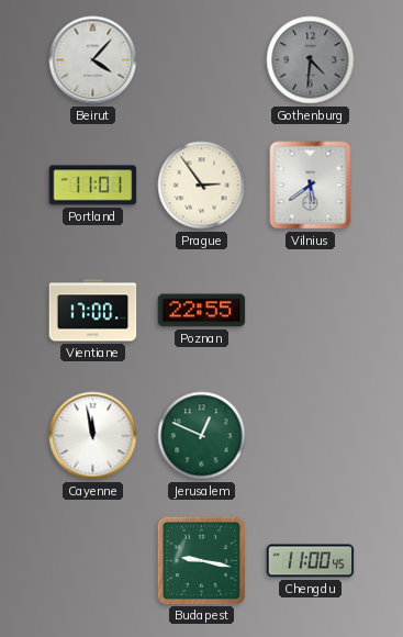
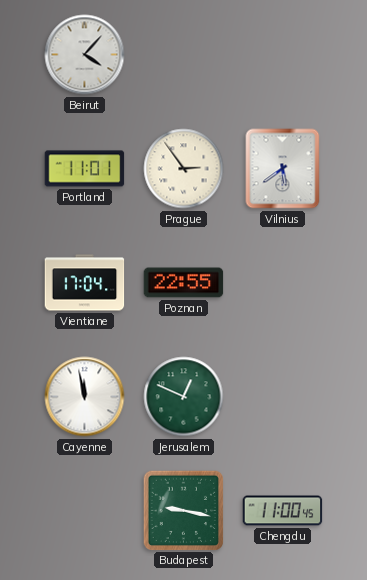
Gothenburg: 4:31 -> none
Vientiane: 17:00 -> 17:04
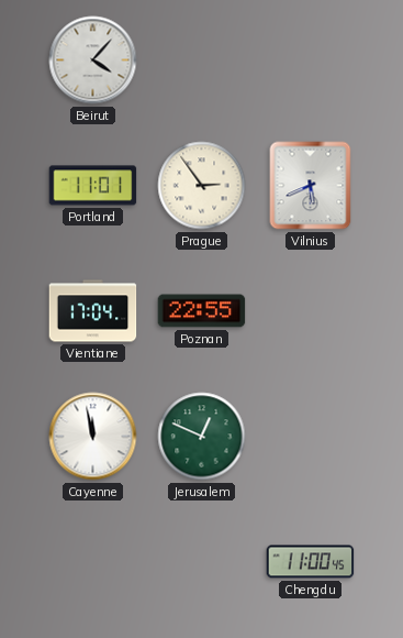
Vilnius: 5:39 -> 5:41
Budapest: 9:17 -> none
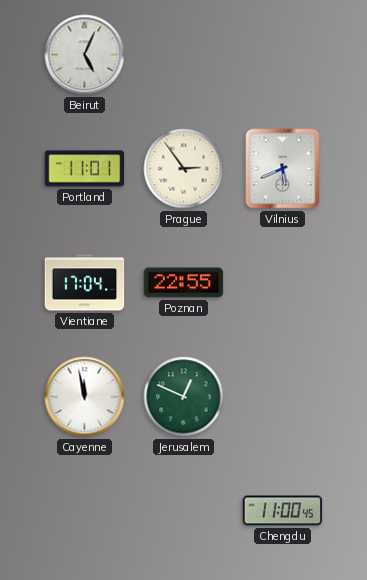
Beirut: 4:07 -> 5:04
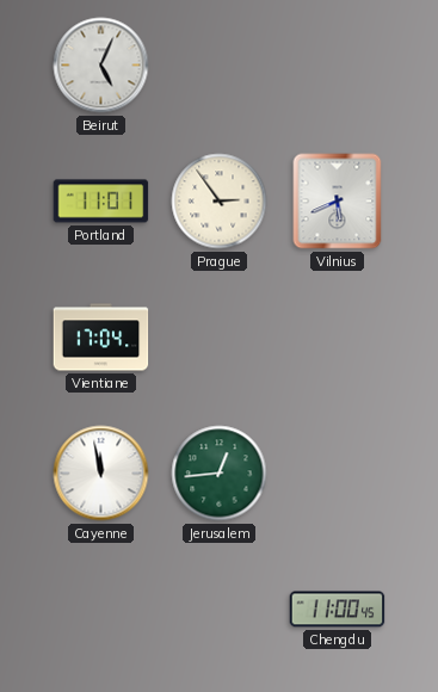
Poznan: 22:55 -> none
Jerusalem: 12:49 -> 12:44
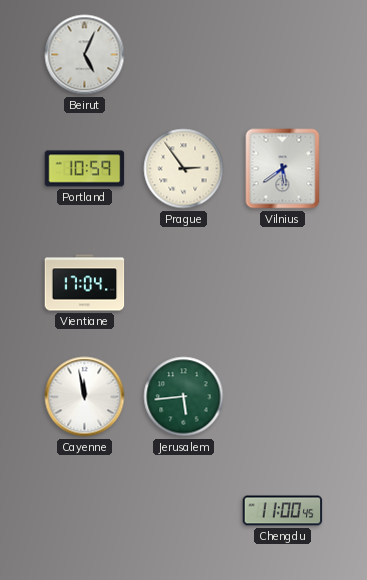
Portland: 11:01 -> 10:59
Vilnius: 5:41 -> 5:39
Jerusalem: 12:44 -> 5:44
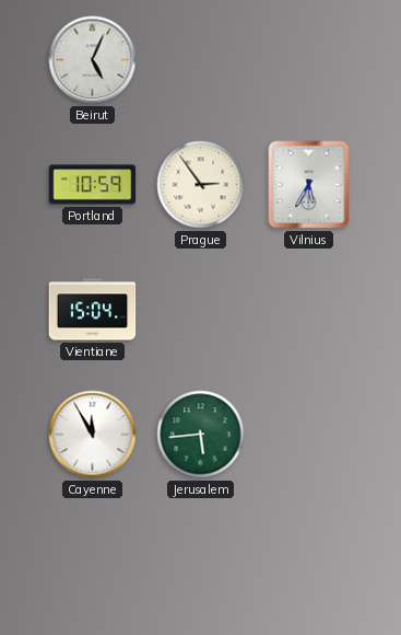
Vilnius: 5:39 -> 5:35
Vientiane: 17:04 -> 15:04
Cayenne: 11:58 -> 11:55
Chengdu: 11:00 -> none
